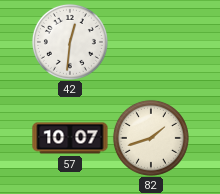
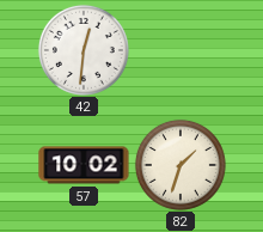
57: 10:07 -> 10:02
82: 1:42 -> 1:33
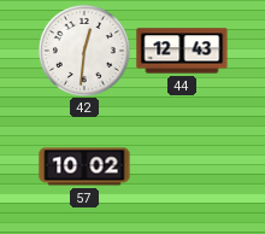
44: none -> 12:43
82: 1:33 -> none
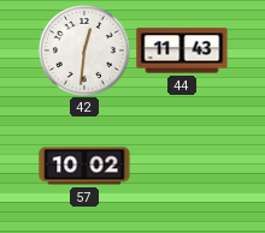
44: 12:43 -> 11:43
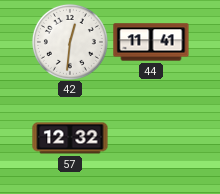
44: 11:43 -> 11:41
57: 10:02 -> 12:32
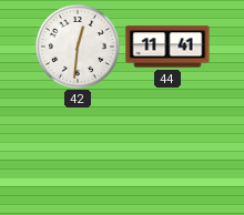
57: 12:32 -> none
